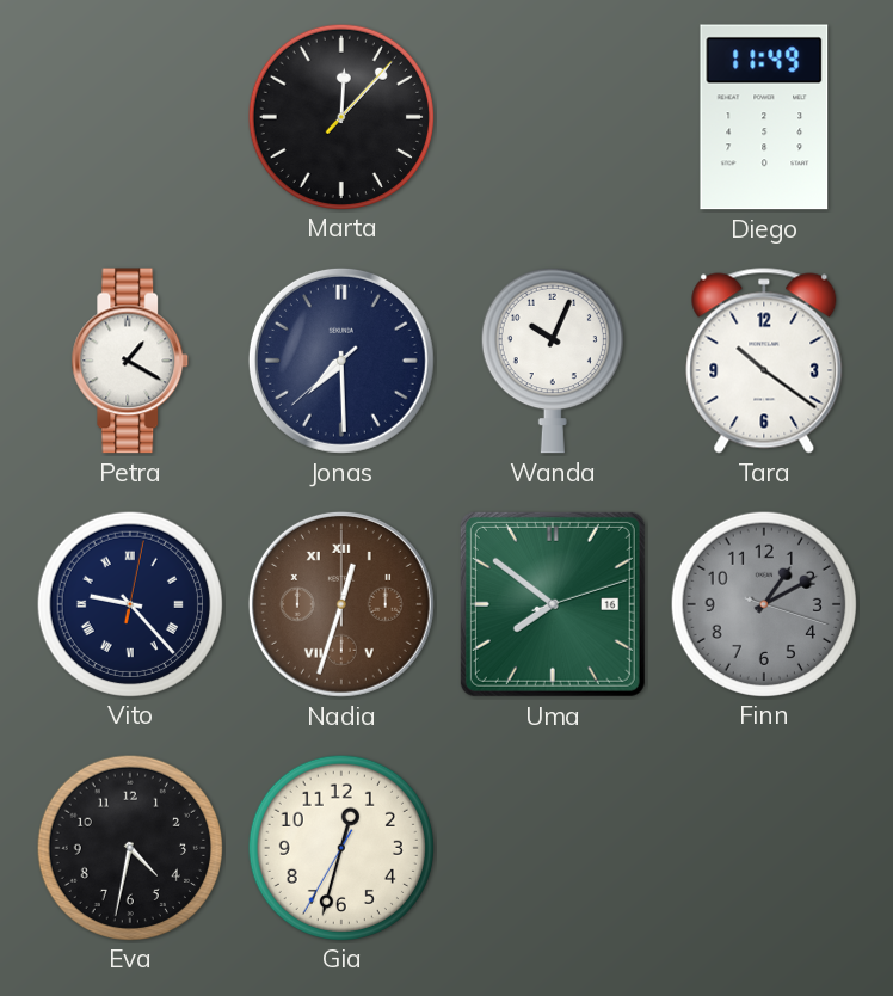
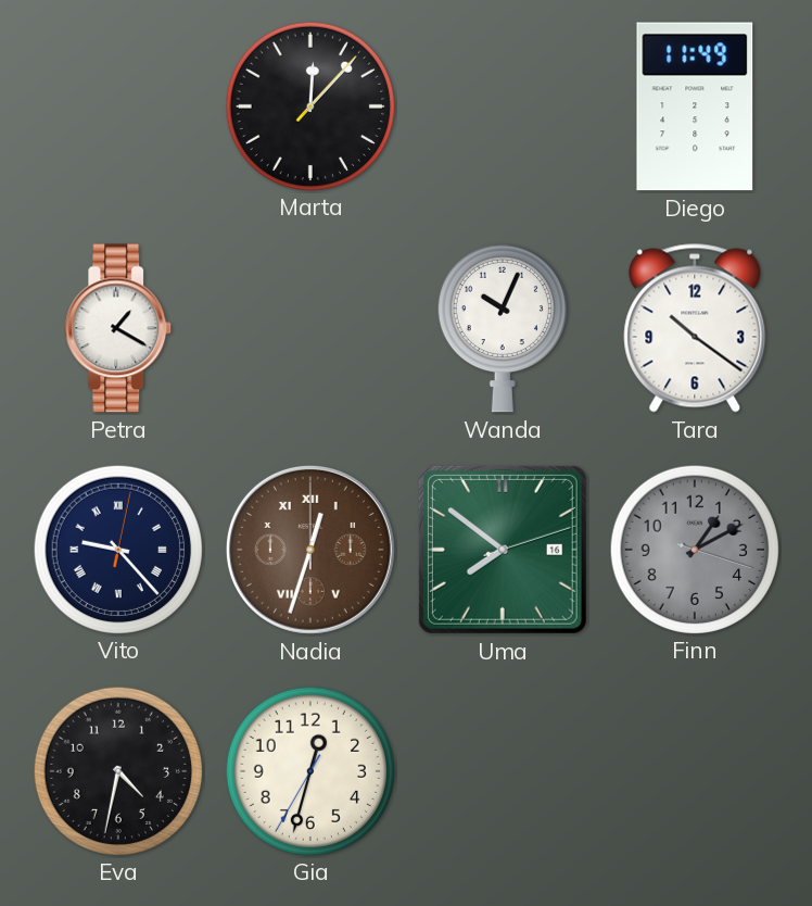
Jonas: 7:29 -> none
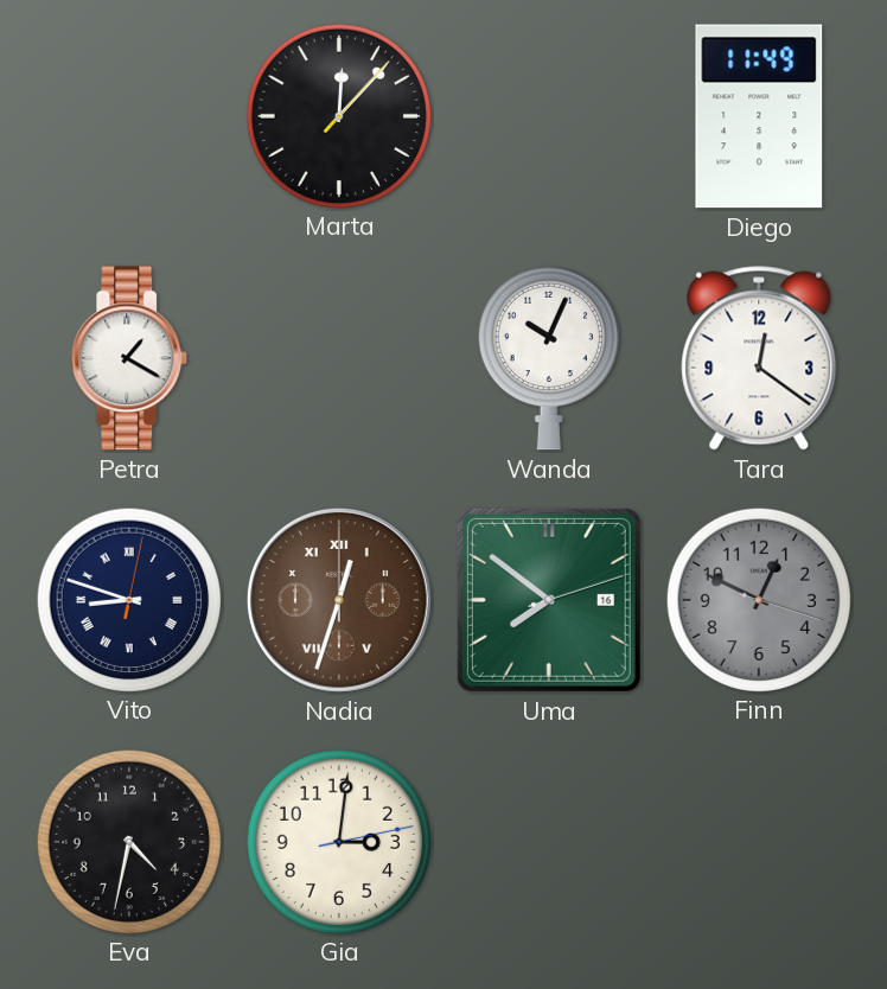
Tara: 10:21 -> 12:21
Vito: 9:23 -> 8:48
Finn: 1:10 -> 12:49
Gia: 12:32 -> 3:01
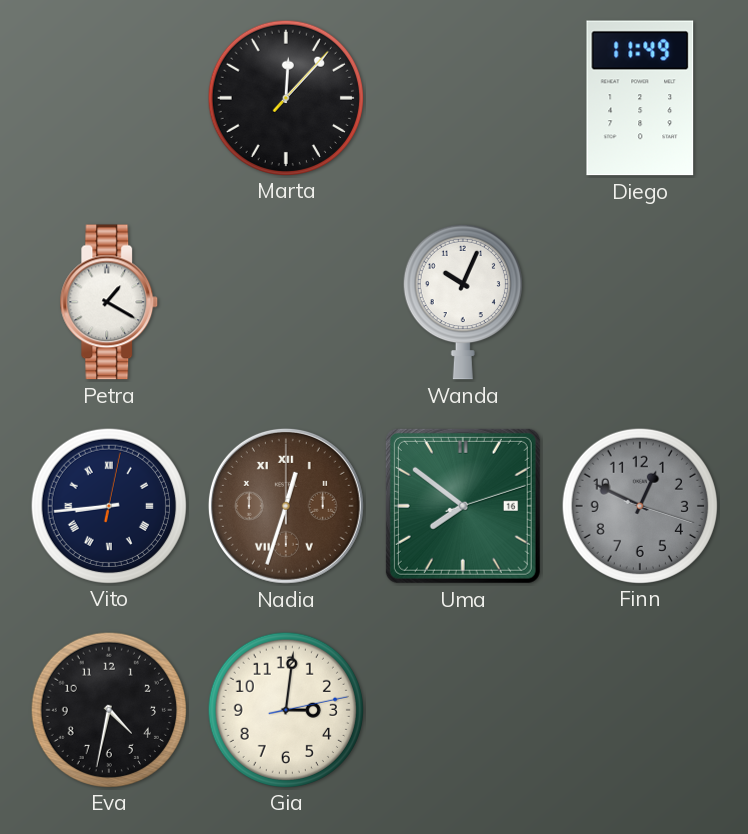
Tara: 12:21 -> none
Vito: 8:48 -> 8:44
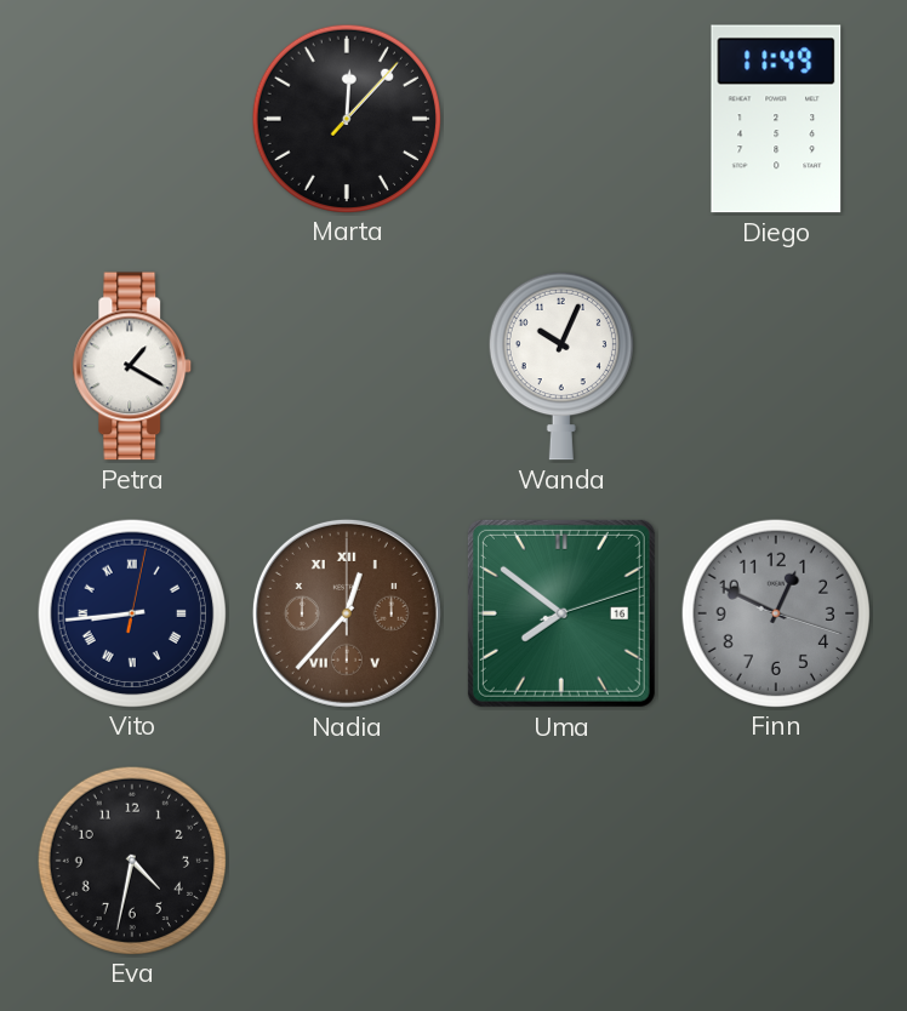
Nadia: 12:33 -> 12:37
Gia: 3:01 -> none
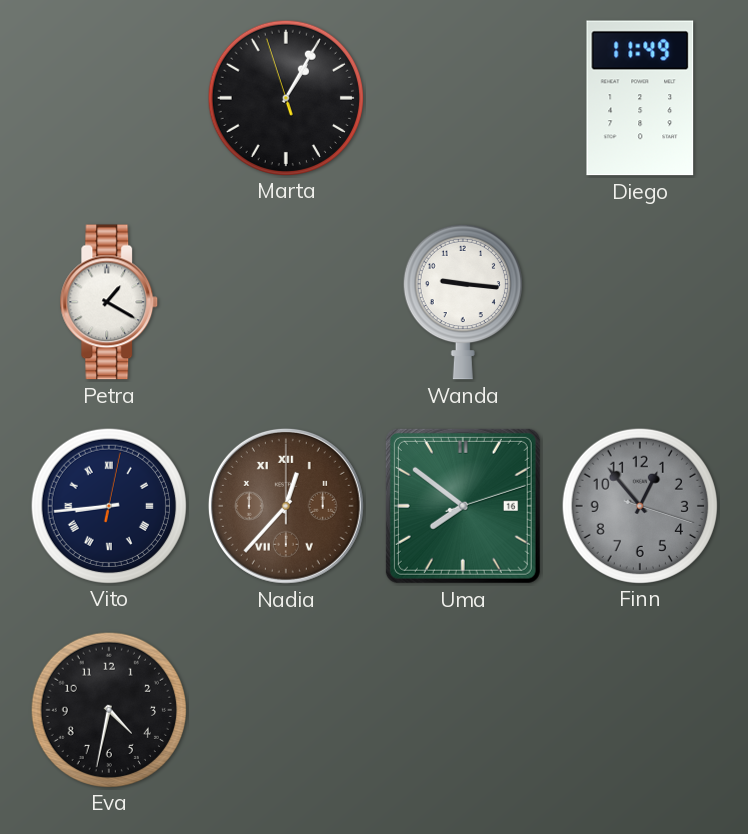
Marta: 12:07 -> 1:04
Wanda: 10:04 -> 9:16
Finn: 12:49 -> 12:53
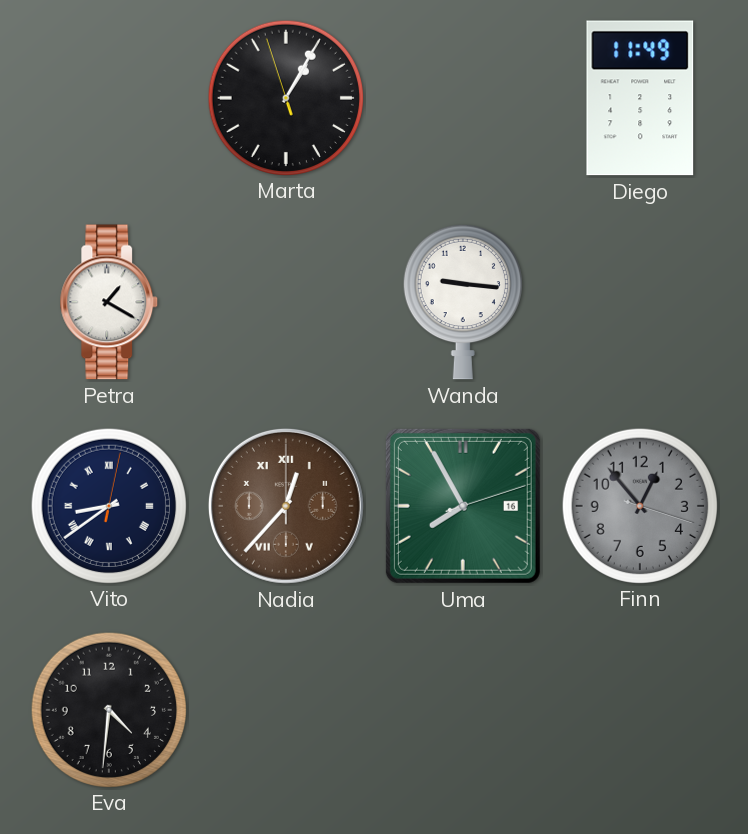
Vito: 8:44 -> 8:39
Uma: 7:51 -> 7:55
Eva: 4:32 -> 4:31
